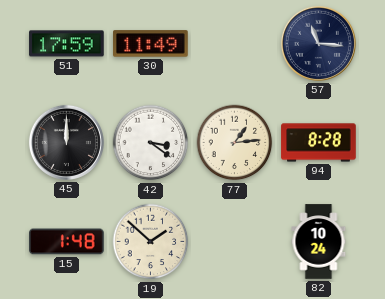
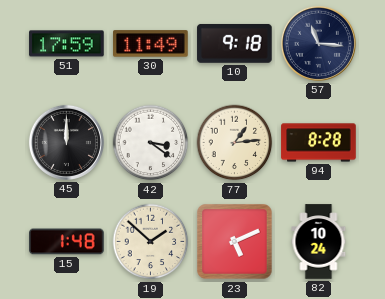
10: none -> 9:18
23: none -> 5:11
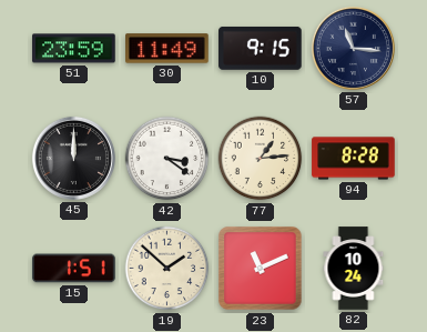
51: 17:59 -> 23:59
10: 9:18 -> 9:15
15: 1:48 -> 1:51
23: 5:11 -> 11:11
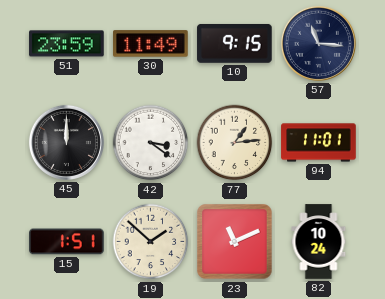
94: 8:28 -> 11:01
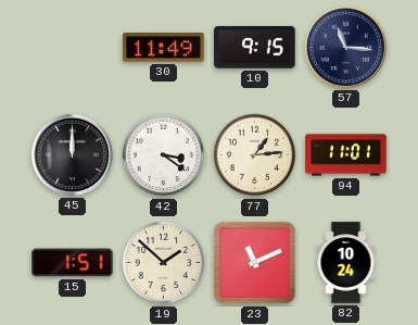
51: 23:59 -> none
